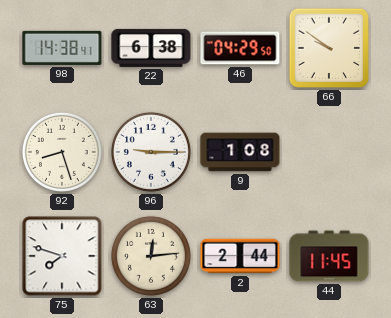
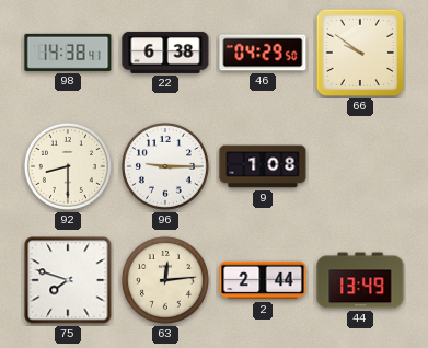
92: 8:27 -> 8:30
44: 11:45 -> 13:49
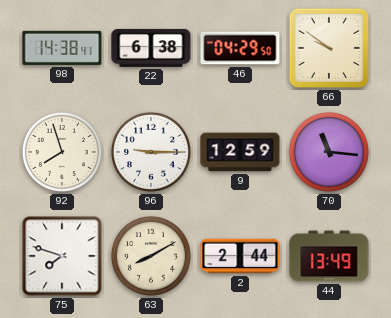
92: 8:30 -> 7:57
9: 1:08 -> 12:59
70: none -> 11:16
63: 12:14 -> 8:10
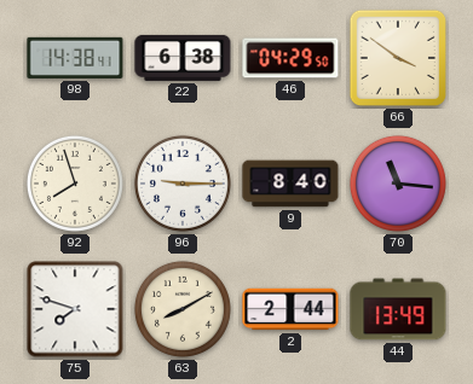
66: 9:51 -> 3:51
9: 12:59 -> 8:40
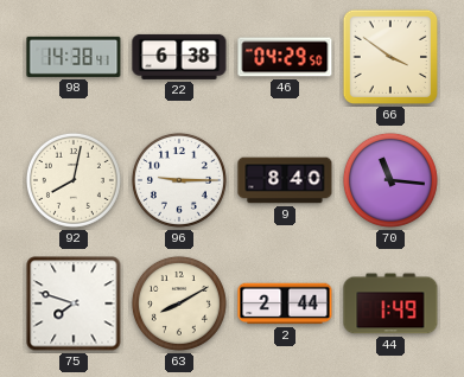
92: 7:57 -> 8:02
44: 13:49 -> 1:49
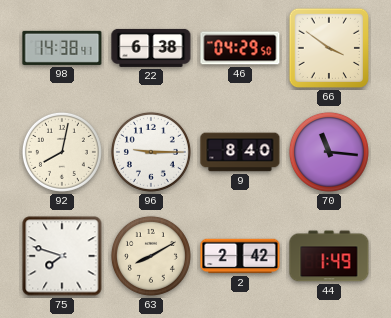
2: 2:44 -> 2:42
